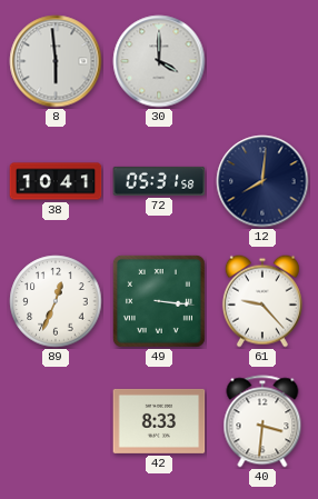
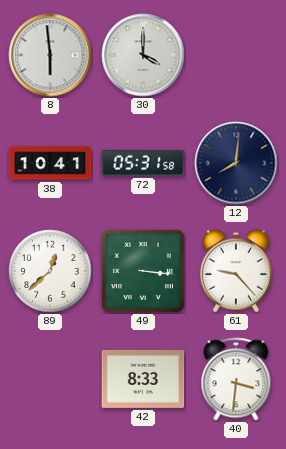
89: 12:34 -> 12:38
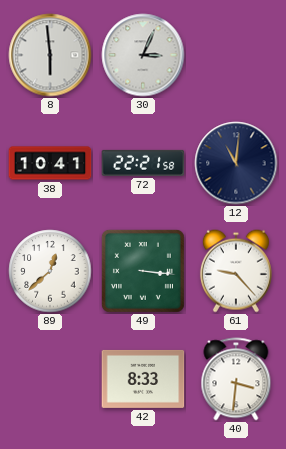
30: 4:00 -> 3:04
72: 05:31 -> 22:21
12: 8:01 -> 11:01
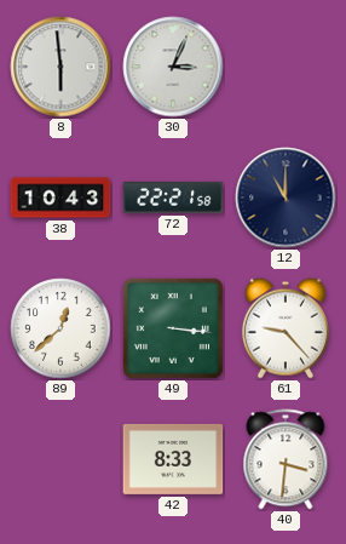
38: 10:41 -> 10:43
12: 11:01 -> 11:00
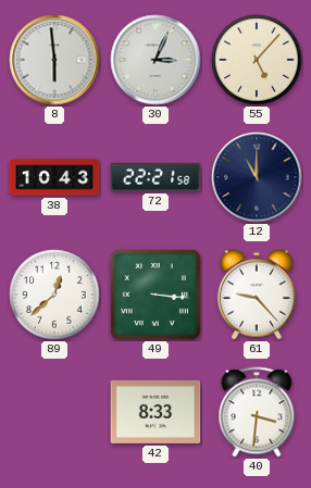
55: none -> 5:07
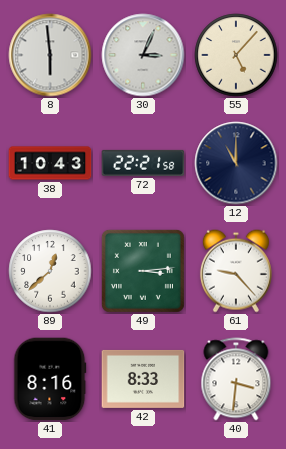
49: 3:16 -> 3:14
41: none -> 8:16
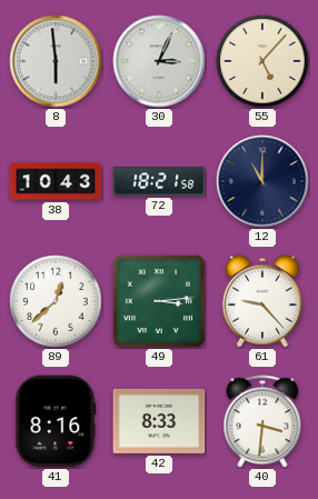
72: 22:21 -> 18:21
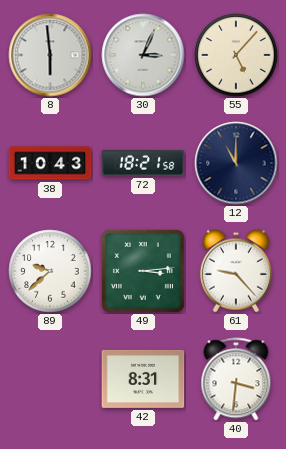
89: 12:38 -> 9:38
41: 8:16 -> none
42: 8:33 -> 8:31
